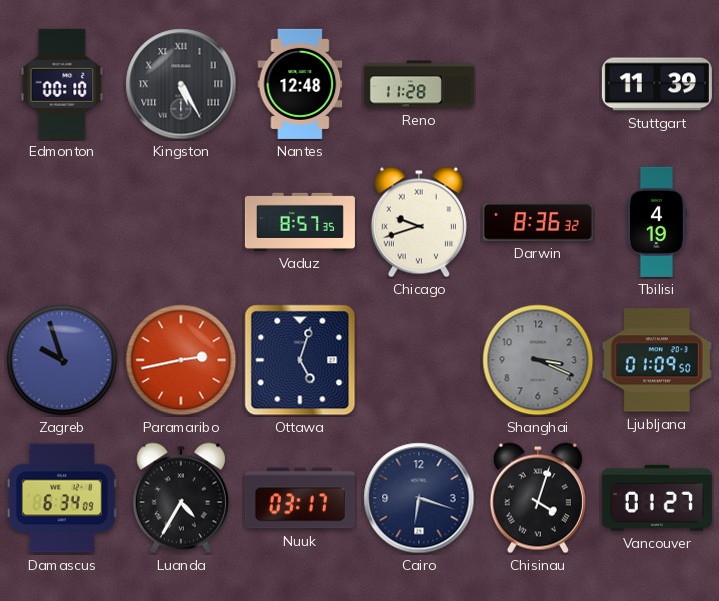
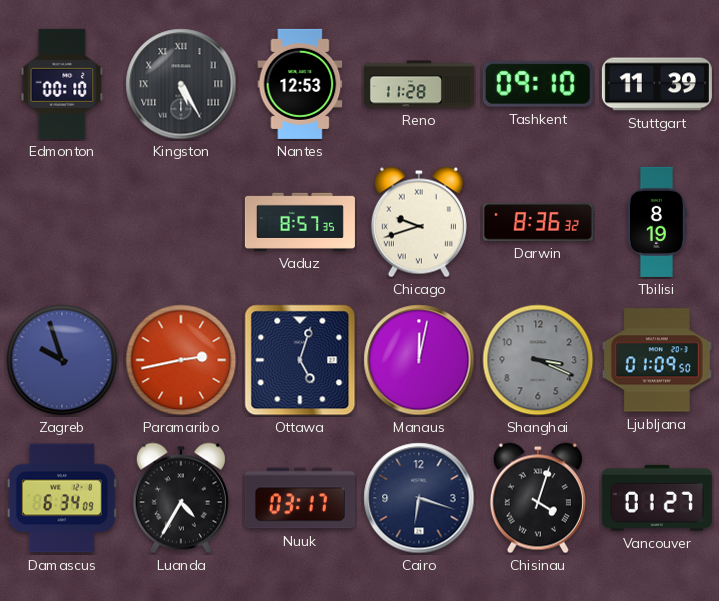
Nantes: 12:48 -> 12:53
Tashkent: none -> 09:10
Tbilisi: 4:19 -> 8:19
Manaus: none -> 12:02
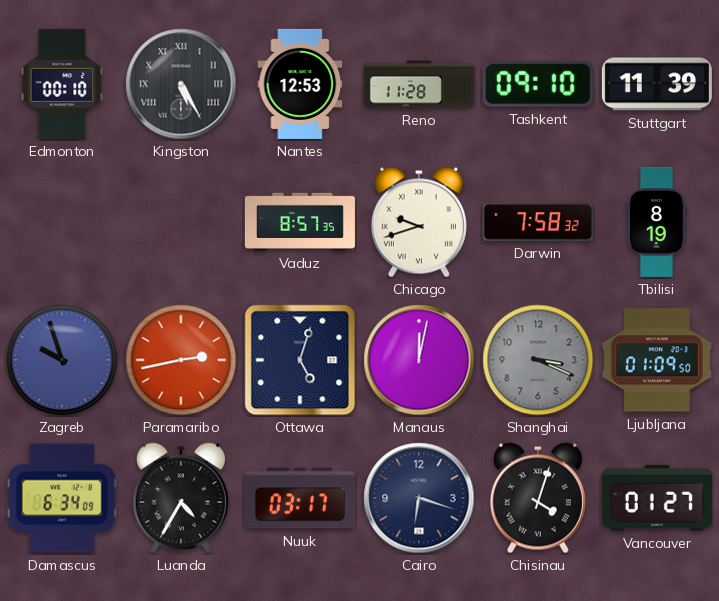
Darwin: 8:36 -> 7:58
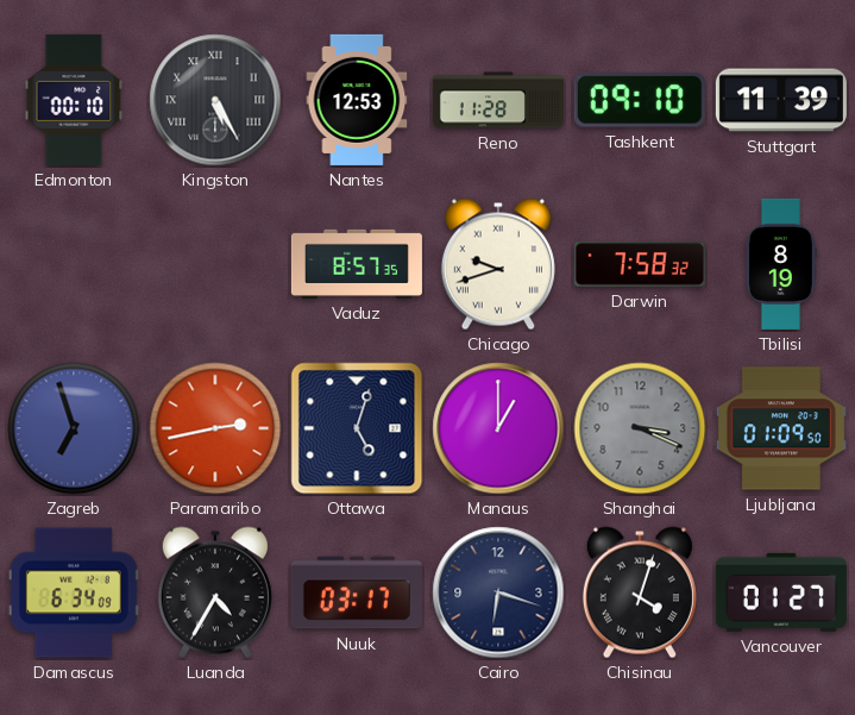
Zagreb: 9:57 -> 6:57
Manaus: 12:02 -> 1:00
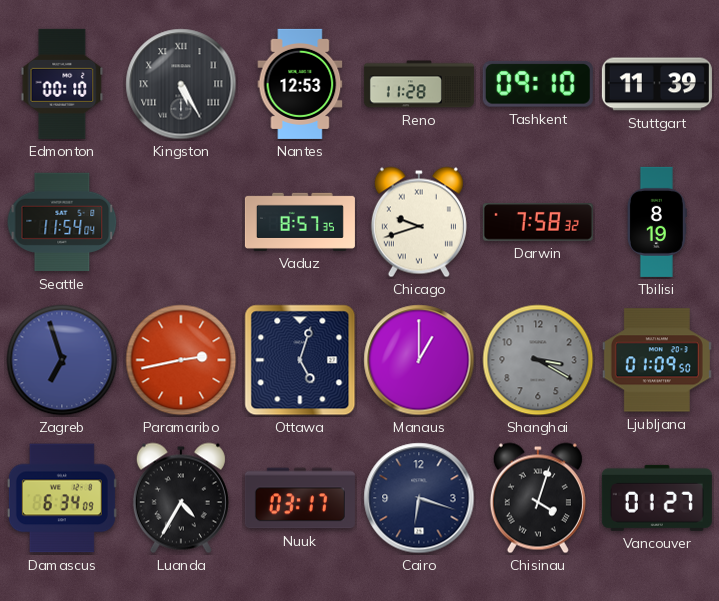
Seattle: none -> 11:54
Shanghai: 3:19 -> 3:20
